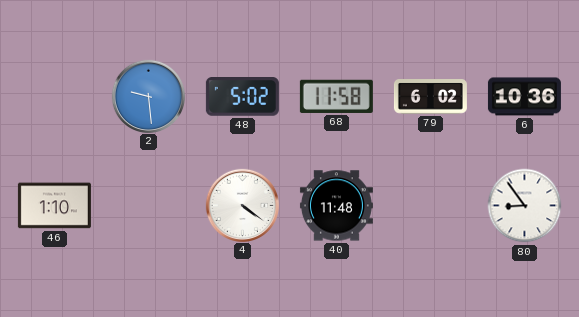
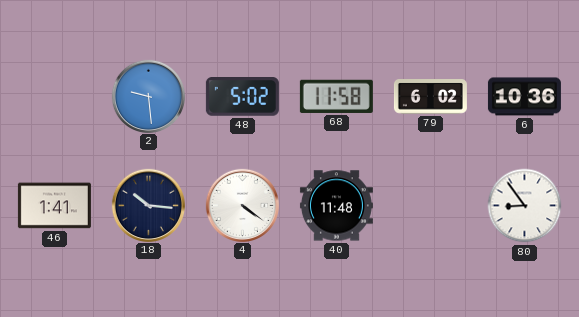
46: 1:10 -> 1:41
18: none -> 10:16
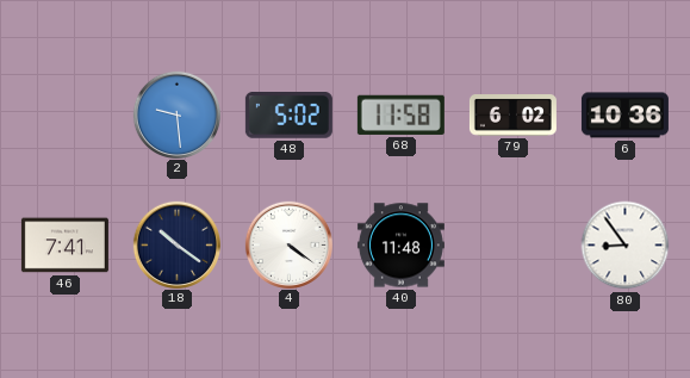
46: 1:41 -> 7:41
18: 10:16 -> 10:21
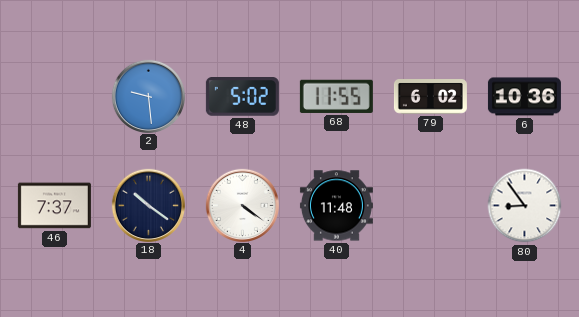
68: 11:58 -> 11:55
46: 7:41 -> 7:37
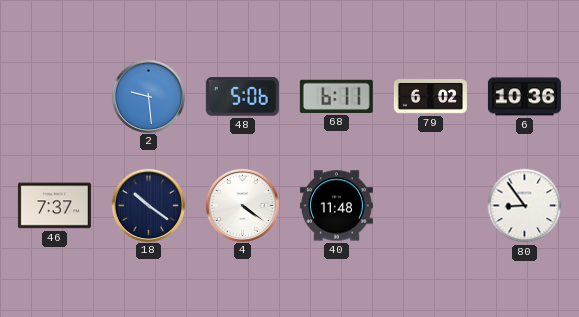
48: 5:02 -> 5:06
68: 11:55 -> 6:11
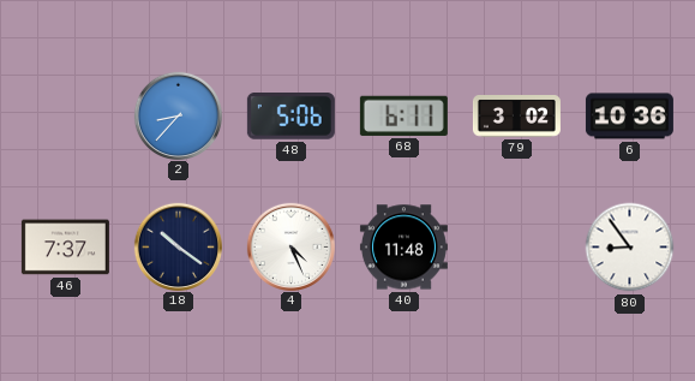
2: 9:29 -> 8:37
79: 6:02 -> 3:02
4: 4:21 -> 4:26
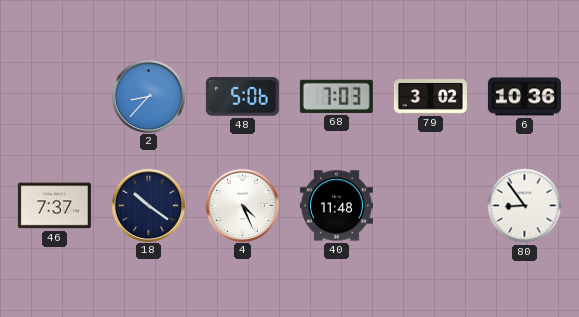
68: 6:11 -> 7:03
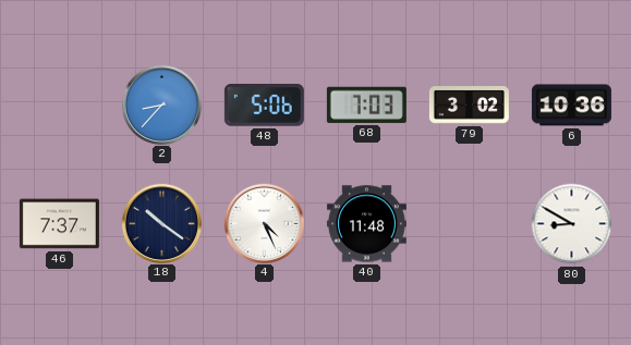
80: 8:54 -> 8:50
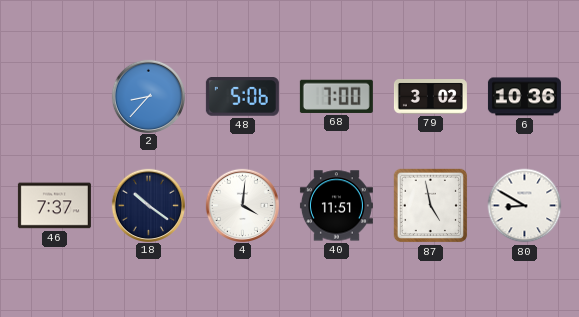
68: 7:03 -> 7:00
4: 4:26 -> 4:01
40: 11:48 -> 11:51
87: none -> 4:58
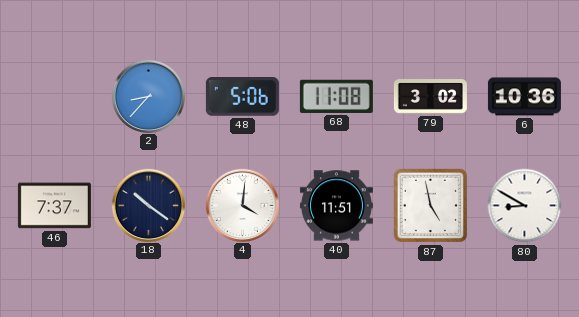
68: 7:00 -> 11:08
